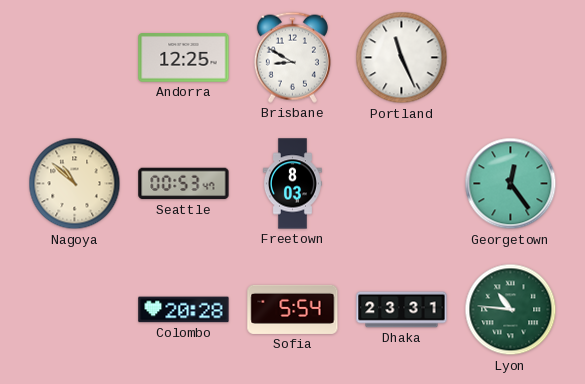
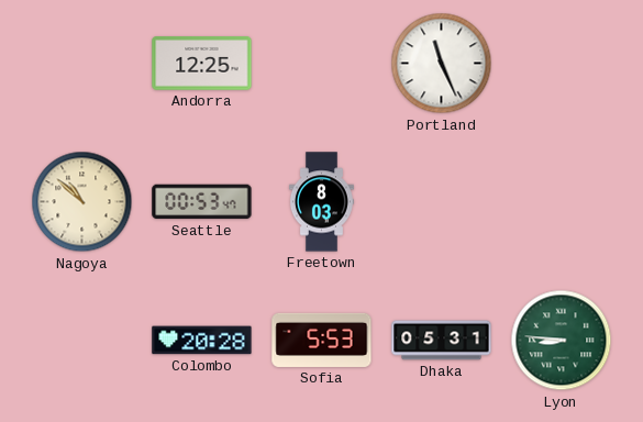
Brisbane: 8:50 -> none
Georgetown: 12:24 -> none
Sofia: 5:54 -> 5:53
Dhaka: 23:31 -> 05:31
Lyon: 10:46 -> 8:46
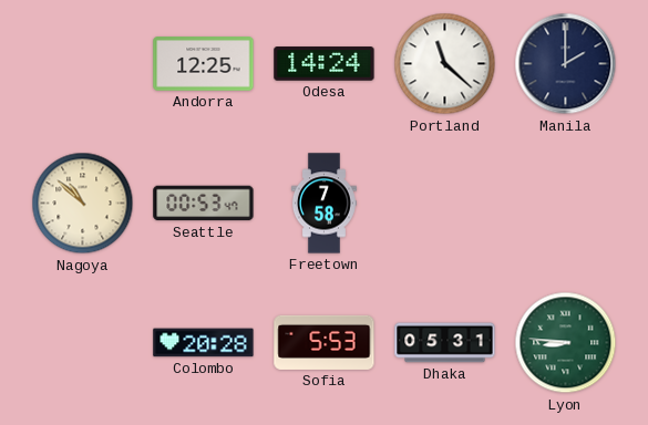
Odesa: none -> 14:24
Portland: 11:26 -> 11:22
Manila: none -> 2:00
Freetown: 8:03 -> 7:58
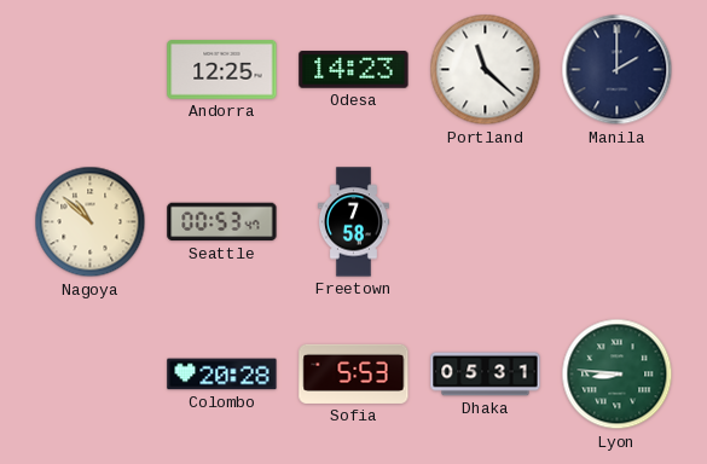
Odesa: 14:24 -> 14:23
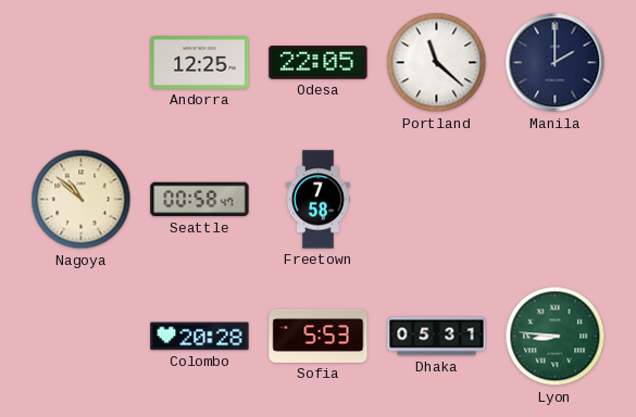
Odesa: 14:23 -> 22:05
Seattle: 00:53 -> 00:58
